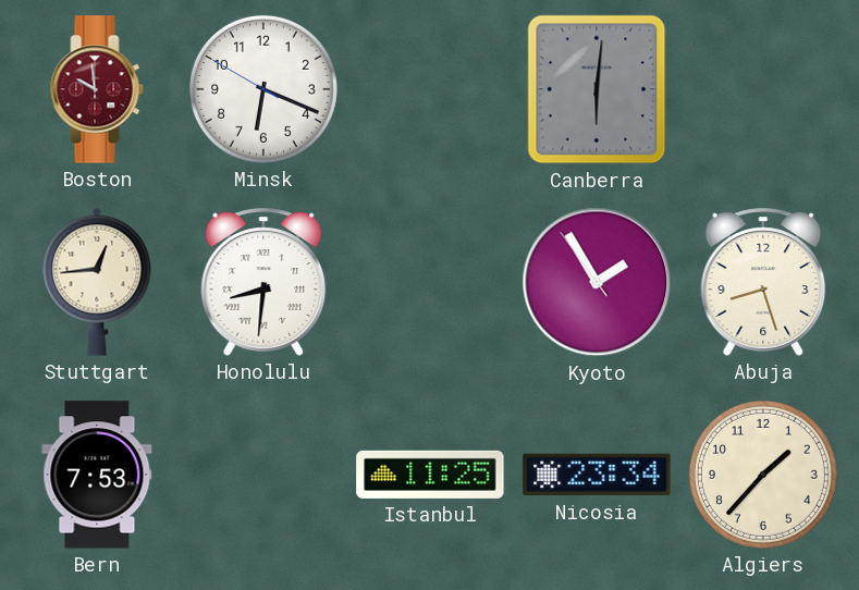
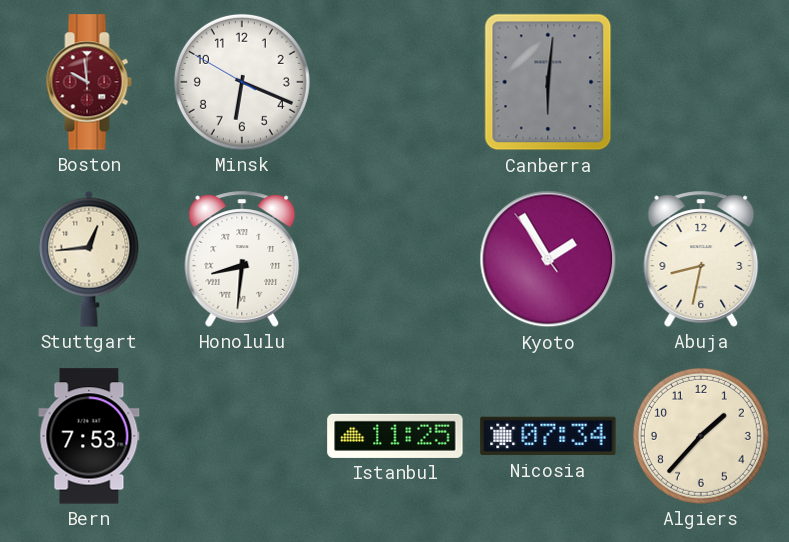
Abuja: 8:27 -> 8:32
Nicosia: 23:34 -> 07:34
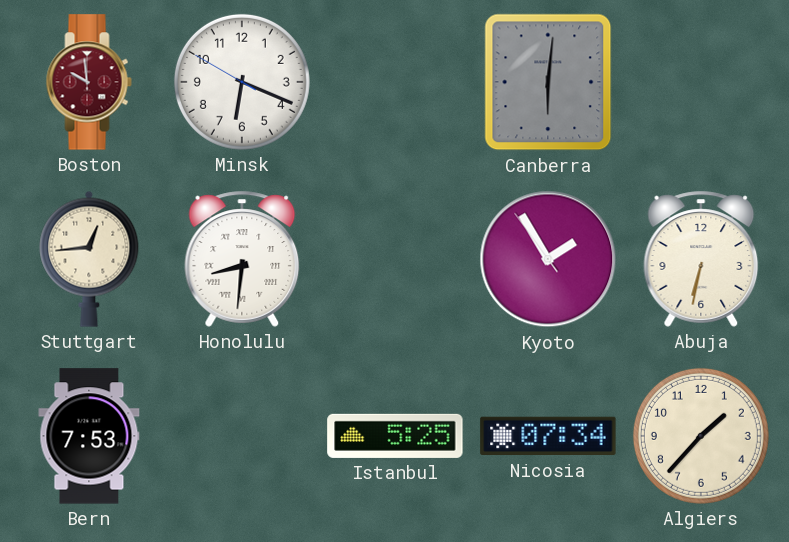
Abuja: 8:32 -> 6:32
Istanbul: 11:25 -> 5:25
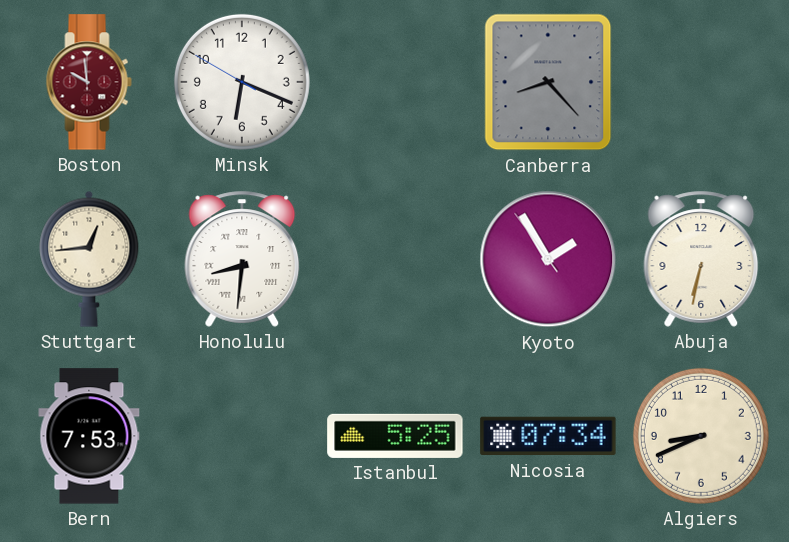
Canberra: 6:01 -> 8:23
Algiers: 1:37 -> 8:41
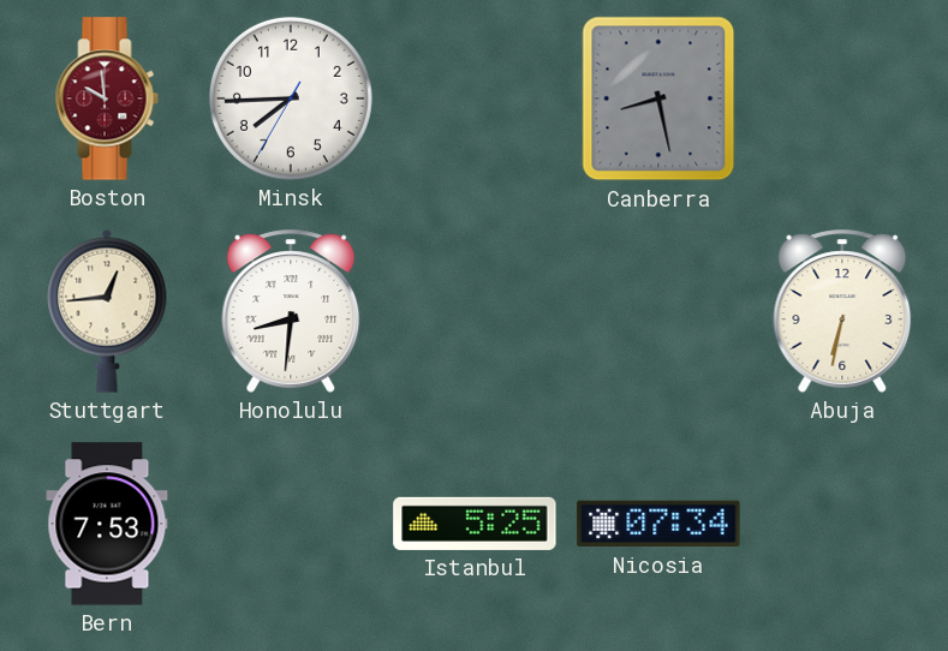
Minsk: 6:18 -> 7:44
Canberra: 8:23 -> 8:28
Kyoto: 1:54 -> none
Algiers: 8:41 -> none
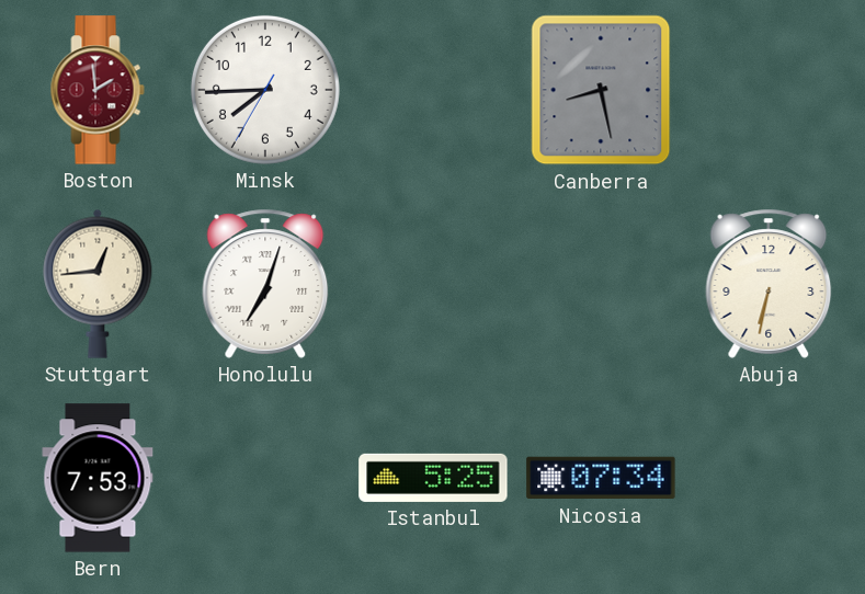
Boston: 9:59 -> 1:59
Honolulu: 8:31 -> 7:03
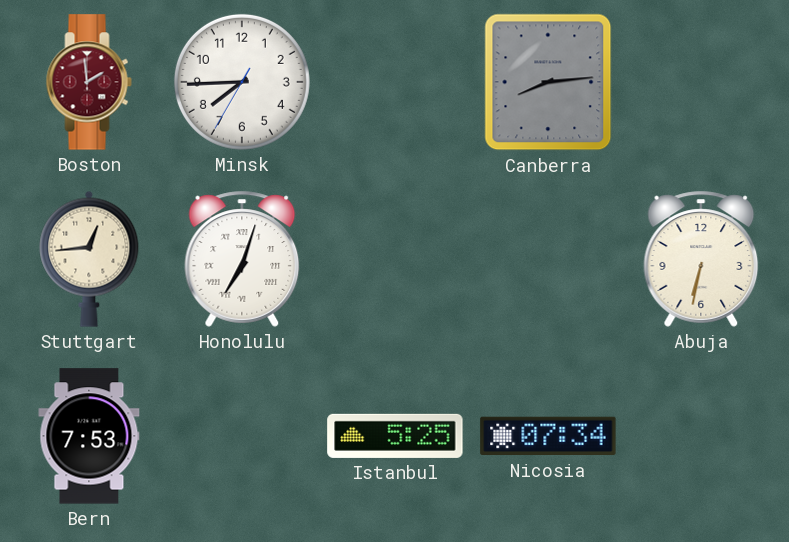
Canberra: 8:28 -> 8:14
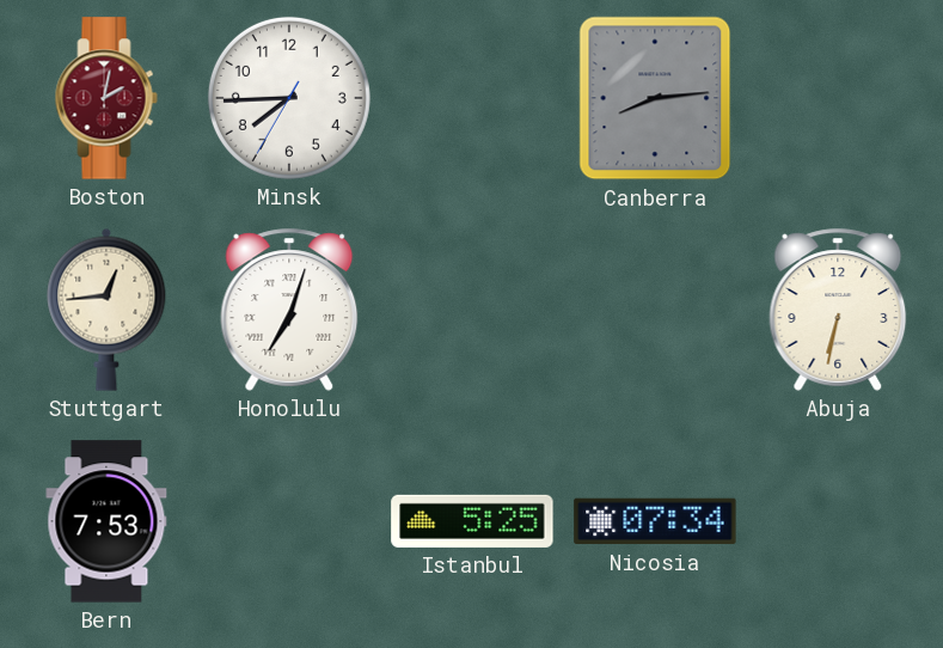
Boston: 1:59 -> 2:02
